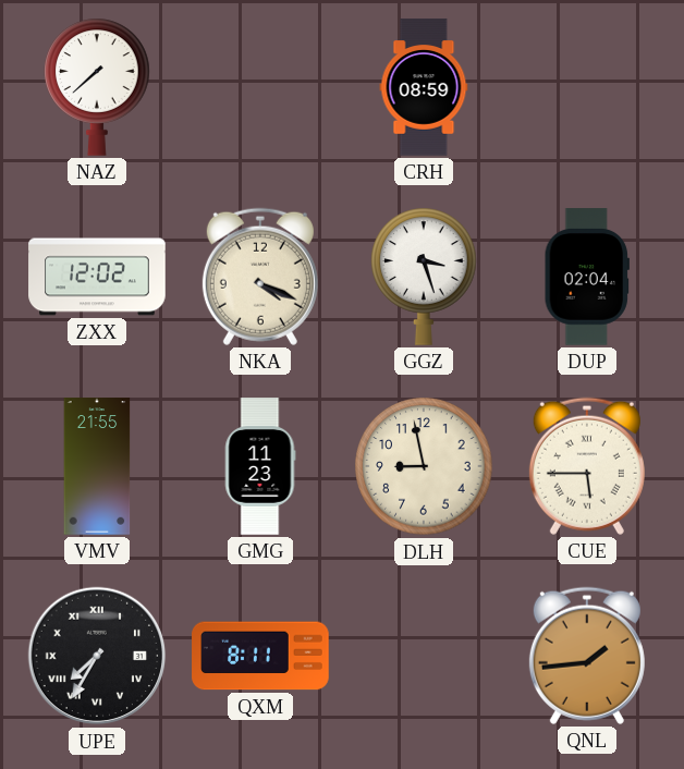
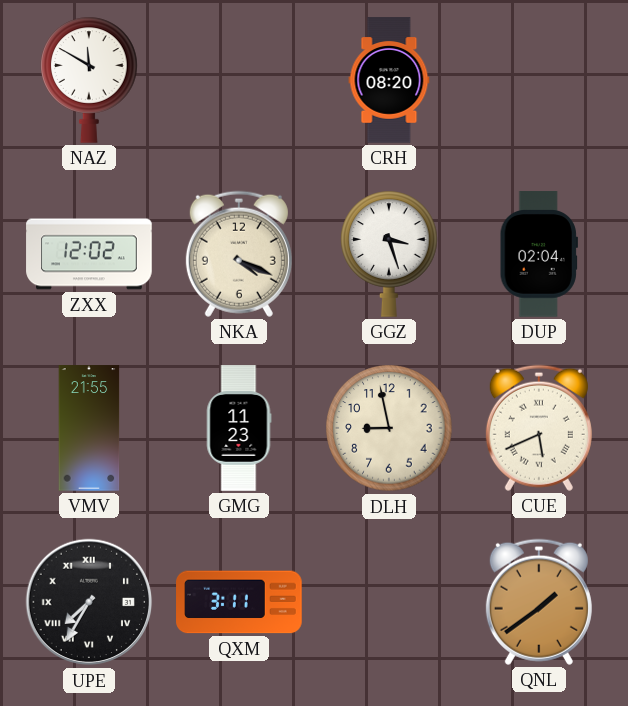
NAZ: 7:38 -> 11:50
CRH: 08:59 -> 08:20
CUE: 5:45 -> 5:41
QXM: 8:11 -> 3:11
QNL: 1:44 -> 1:39
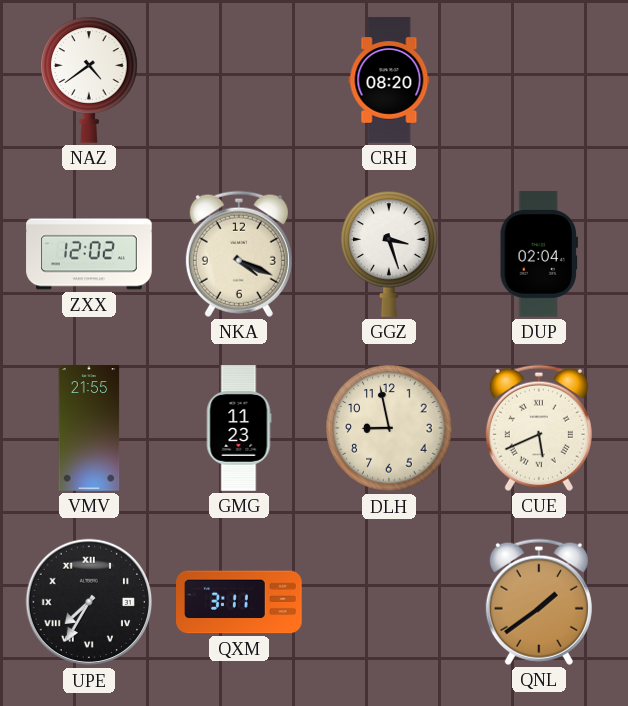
NAZ: 11:50 -> 4:39
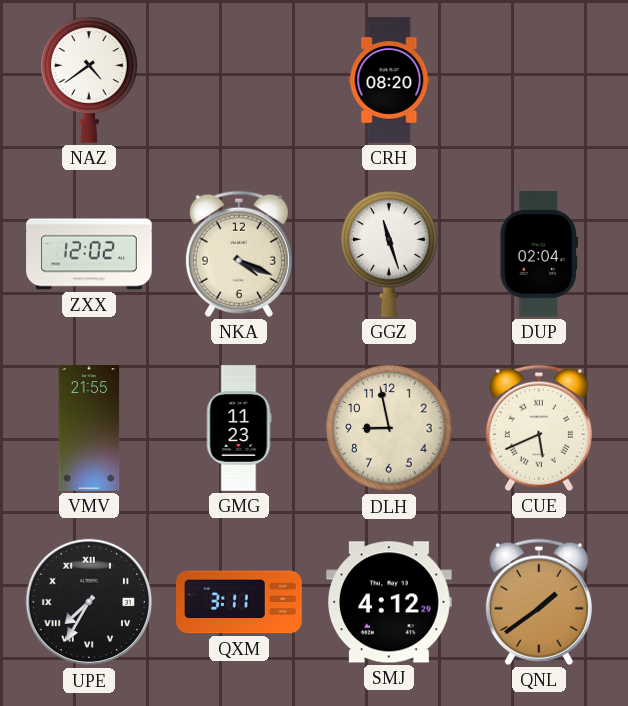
GGZ: 3:27 -> 11:27
SMJ: none -> 4:12
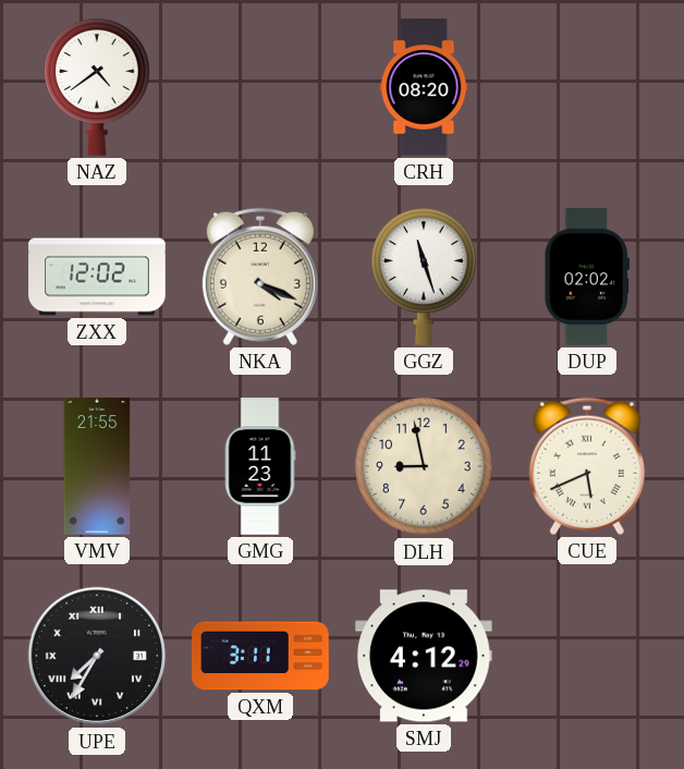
DUP: 02:04 -> 02:02
QNL: 1:39 -> none
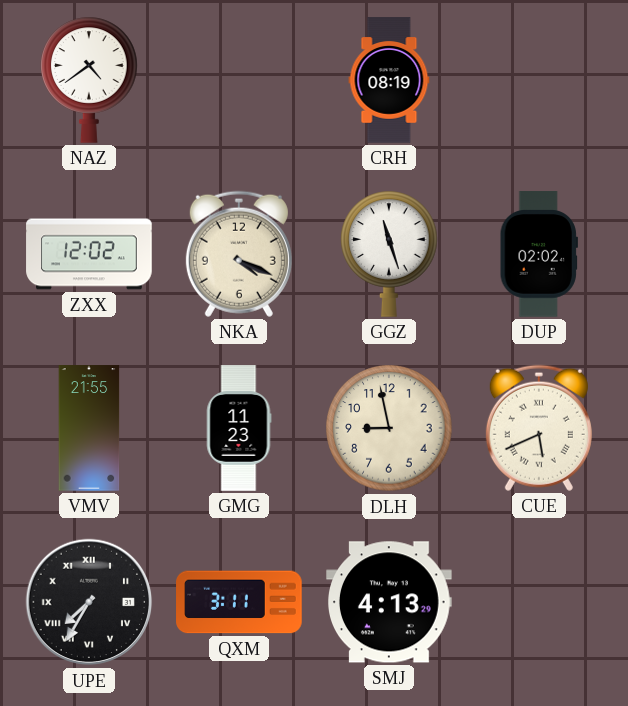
CRH: 08:20 -> 08:19
SMJ: 4:12 -> 4:13
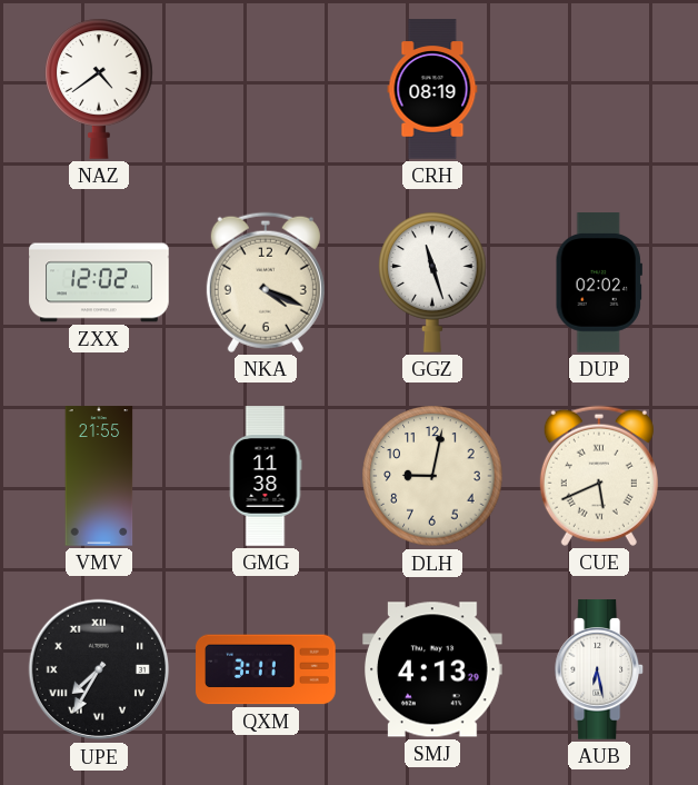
GMG: 11:23 -> 11:38
DLH: 8:58 -> 9:02
AUB: none -> 6:28
